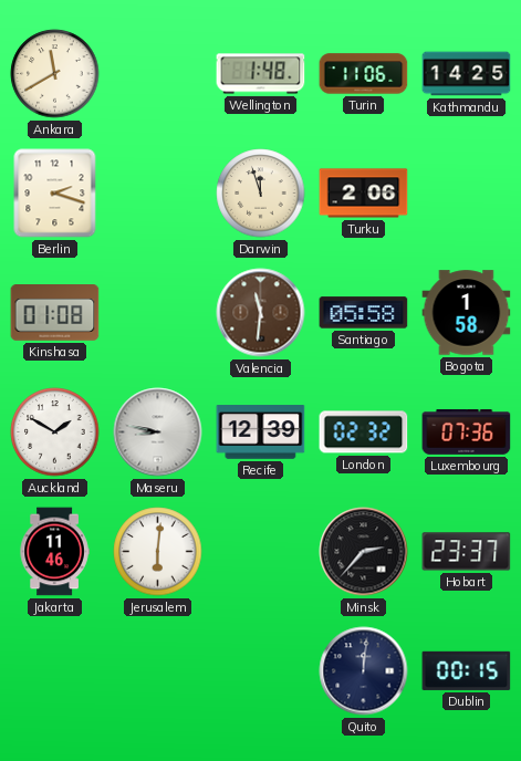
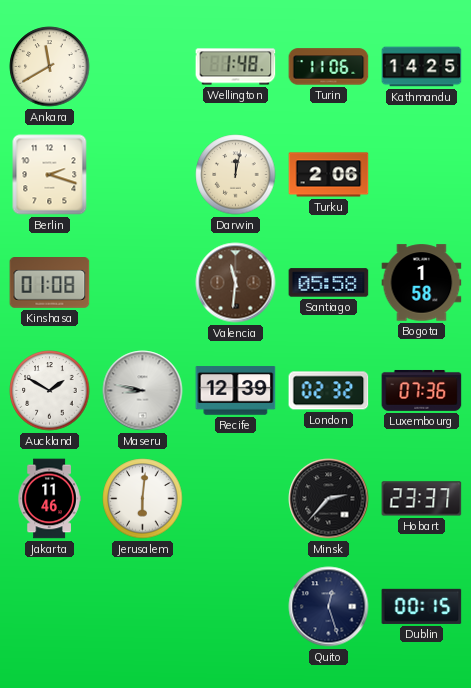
Darwin: 11:57 -> 12:02
Quito: 12:01 -> 12:27
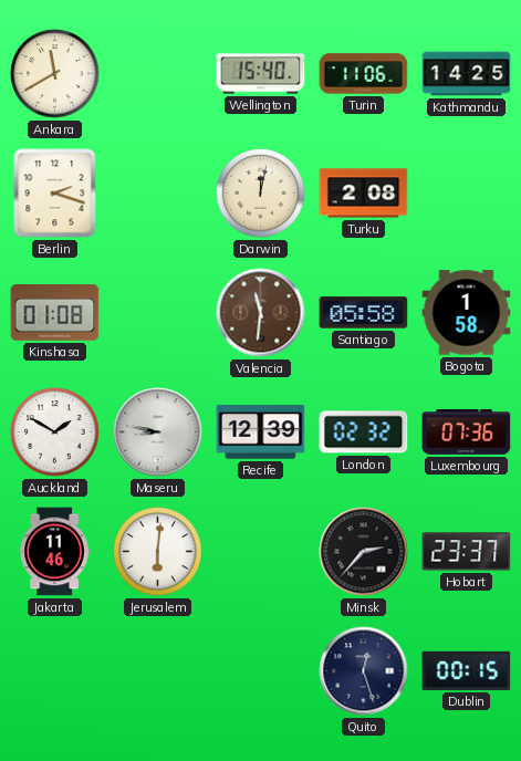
Wellington: 1:48 -> 15:40
Turku: 2:06 -> 2:08
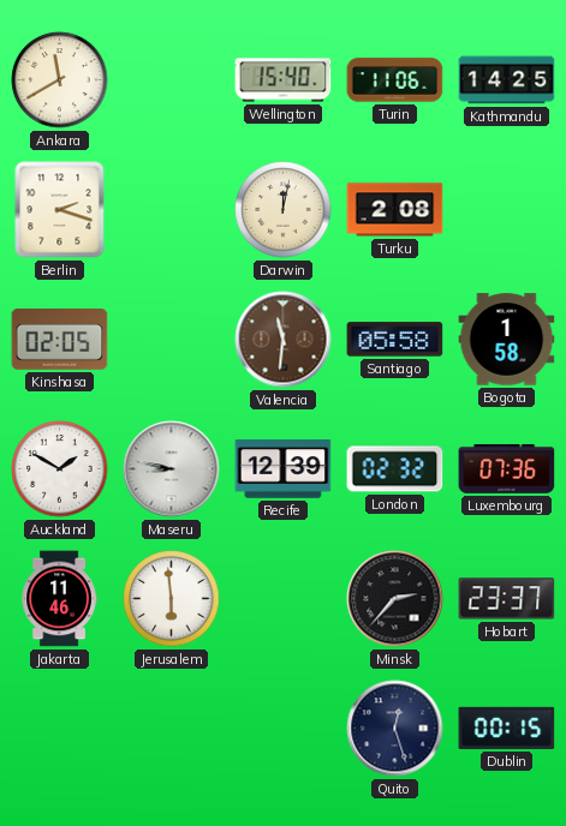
Kinshasa: 01:08 -> 02:05
Jerusalem: 6:01 -> 5:59
